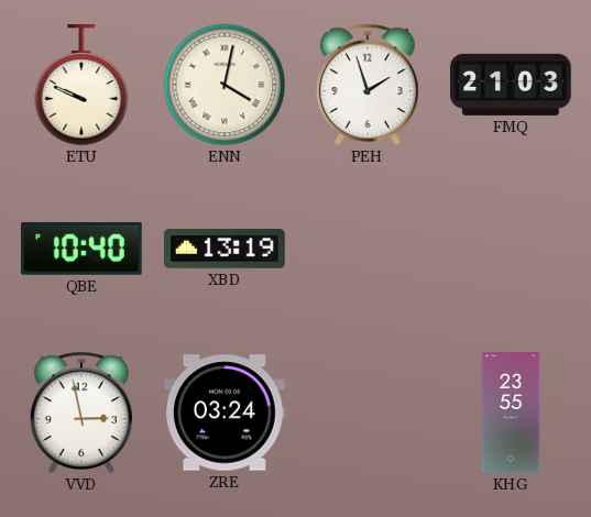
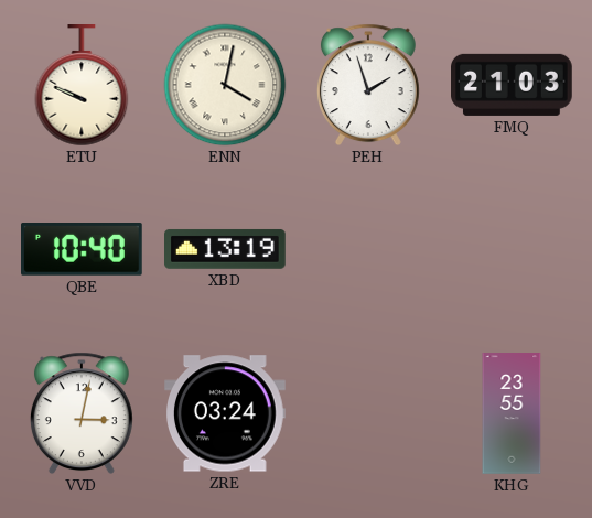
VVD: 2:58 -> 3:02
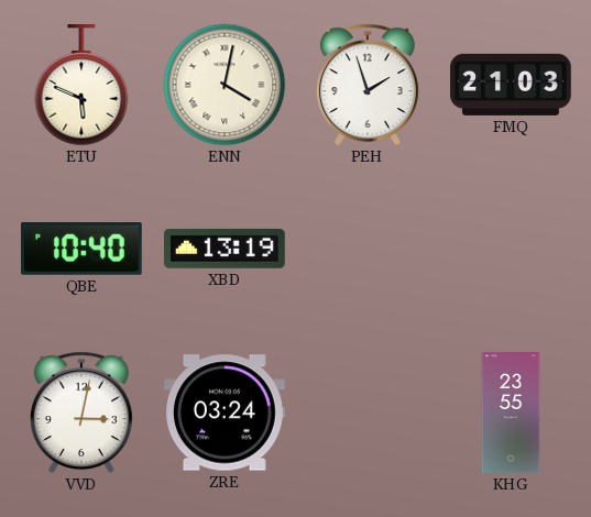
ETU: 9:49 -> 5:49
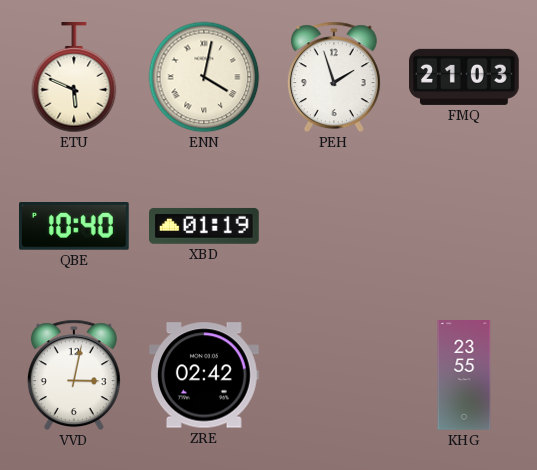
XBD: 13:19 -> 01:19
ZRE: 03:24 -> 02:42
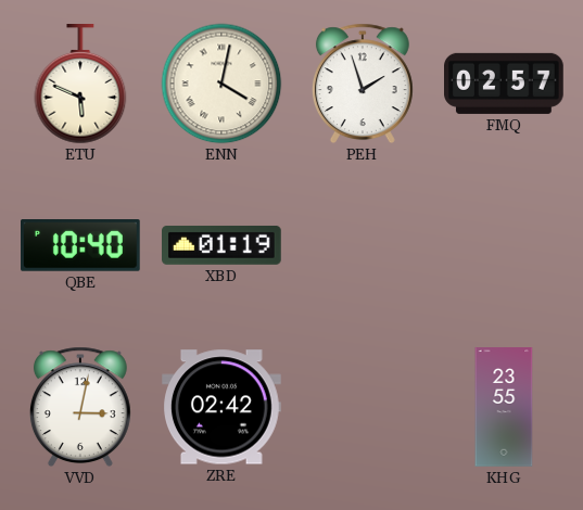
FMQ: 21:03 -> 02:57
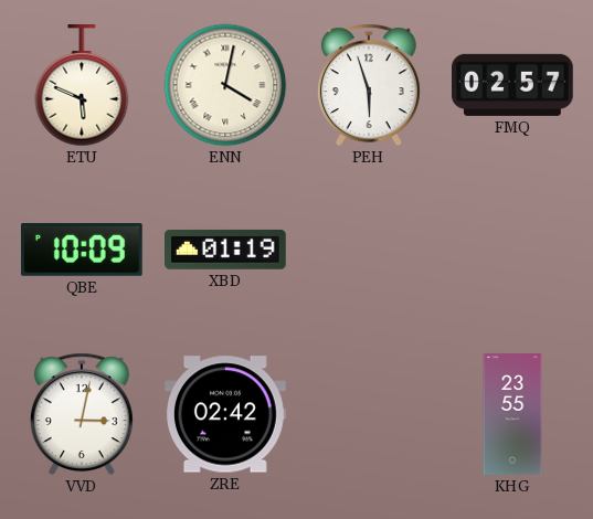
PEH: 1:57 -> 5:57
QBE: 10:40 -> 10:09
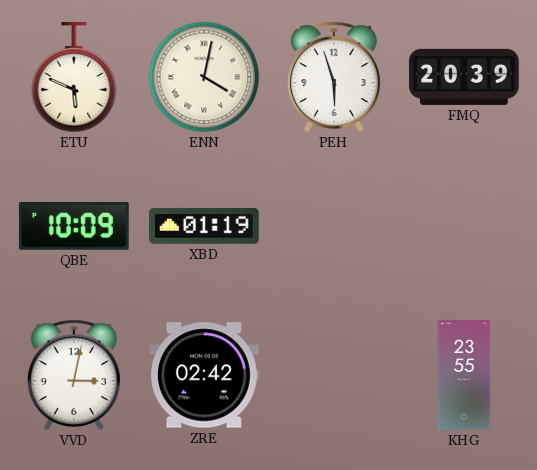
FMQ: 02:57 -> 20:39
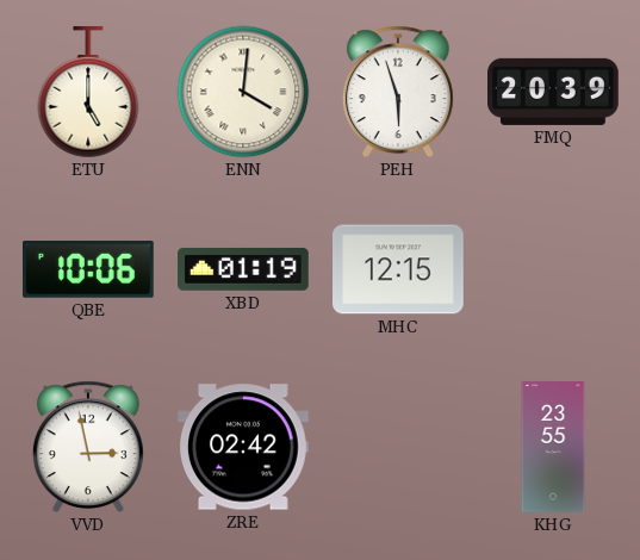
ETU: 5:49 -> 5:00
ENN: 4:02 -> 4:01
QBE: 10:09 -> 10:06
MHC: none -> 12:15
VVD: 3:02 -> 2:58
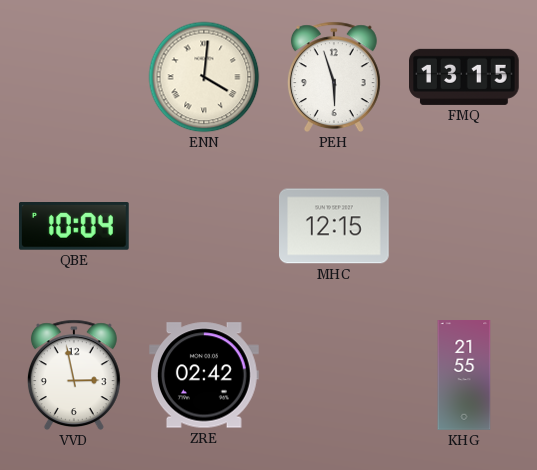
ETU: 5:00 -> none
FMQ: 20:39 -> 13:15
QBE: 10:06 -> 10:04
XBD: 01:19 -> none
KHG: 23:55 -> 21:55
